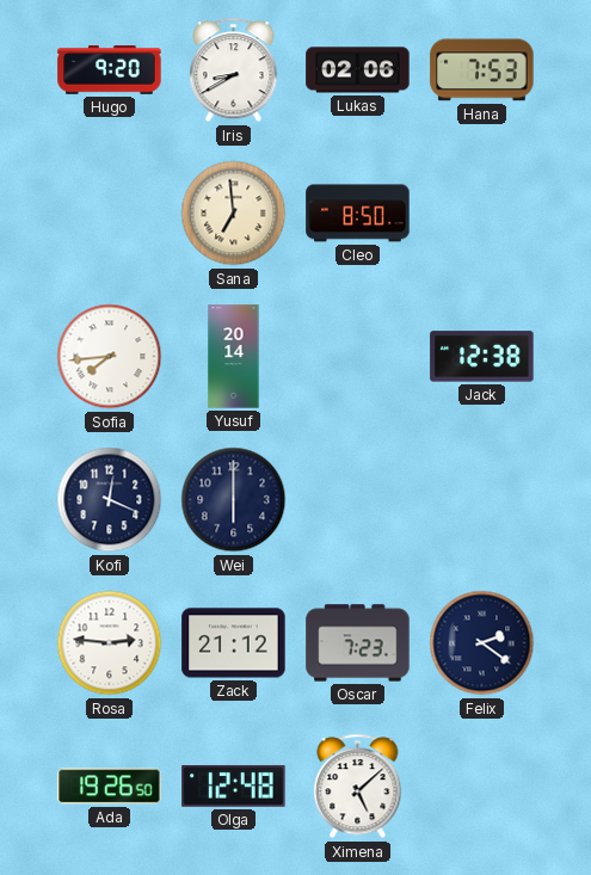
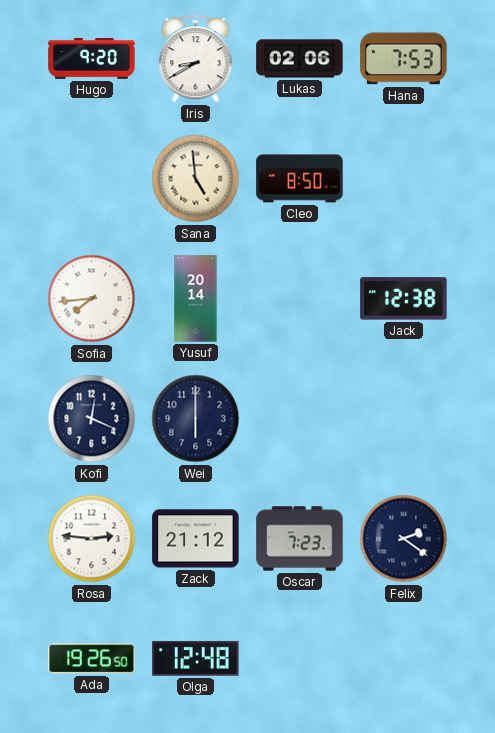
Sana: 6:59 -> 4:59
Ximena: 5:08 -> none
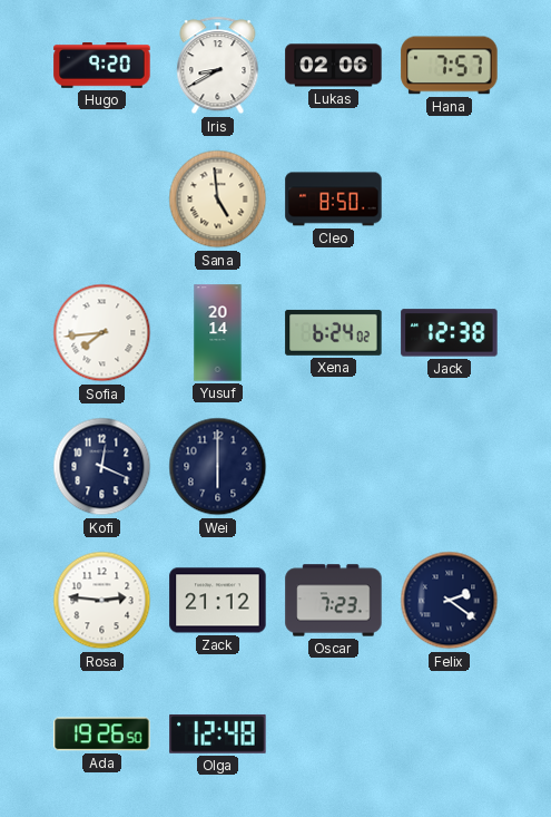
Hana: 7:53 -> 7:57
Xena: none -> 6:24
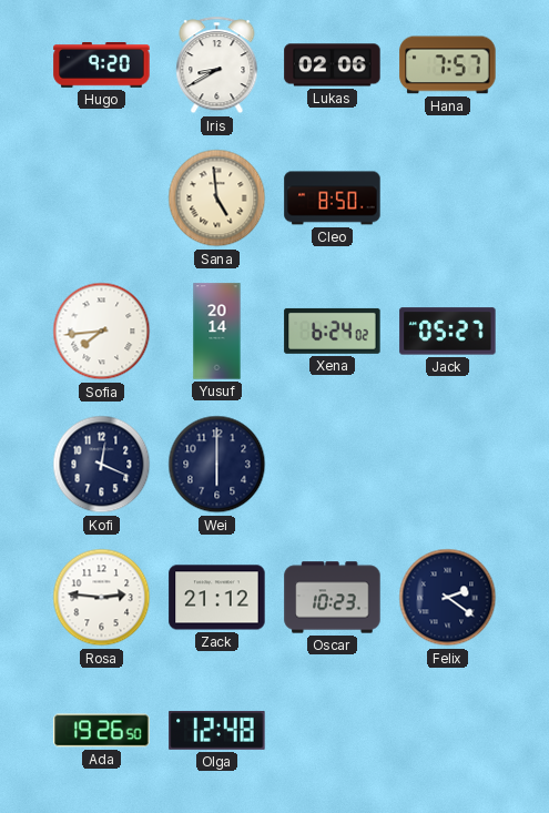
Jack: 12:38 -> 05:27
Oscar: 7:23 -> 10:23
